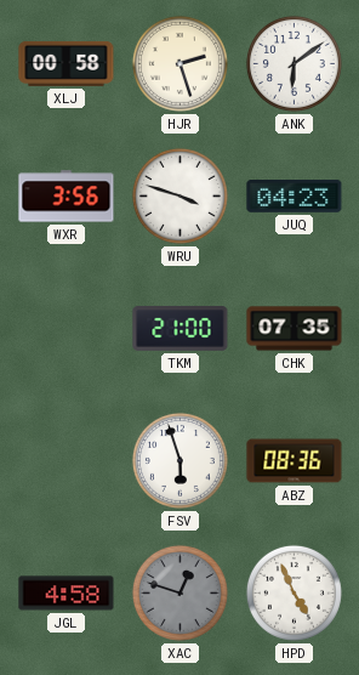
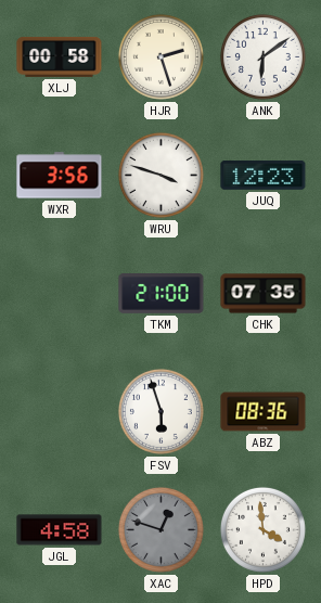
JUQ: 04:23 -> 12:23
HPD: 4:56 -> 3:59
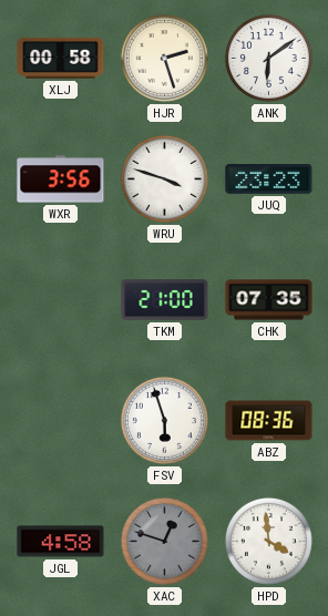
JUQ: 12:23 -> 23:23
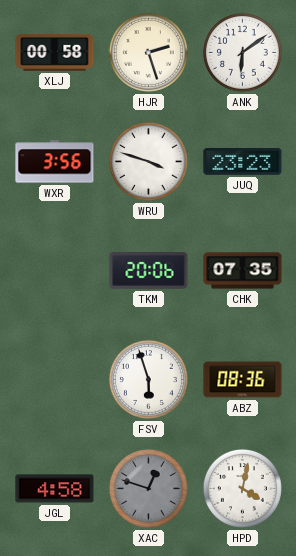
TKM: 21:00 -> 20:06
HPD: 3:59 -> 4:02
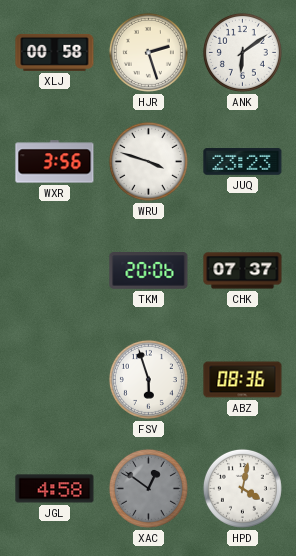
CHK: 07:35 -> 07:37
XAC: 12:48 -> 12:51
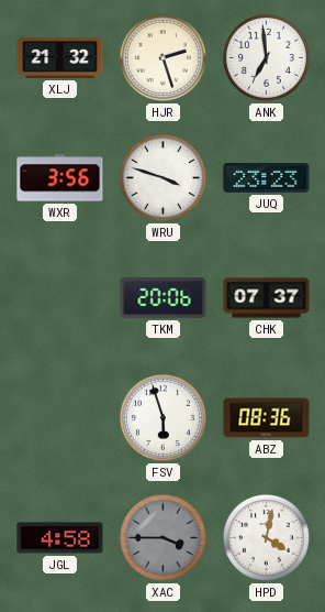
XLJ: 00:58 -> 21:32
ANK: 6:09 -> 6:59
XAC: 12:51 -> 3:45
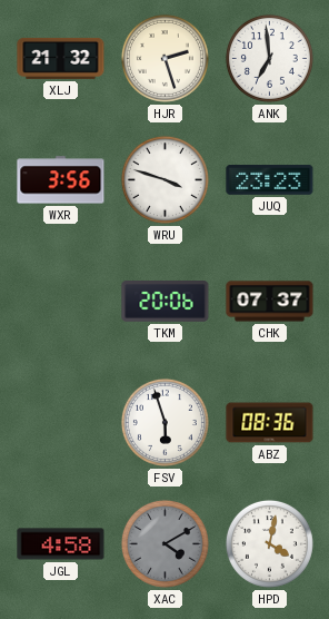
XAC: 3:45 -> 4:10
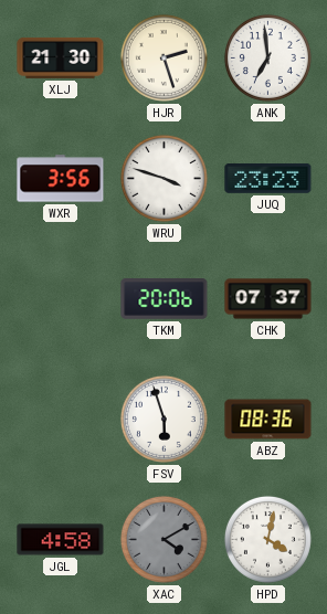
XLJ: 21:32 -> 21:30
